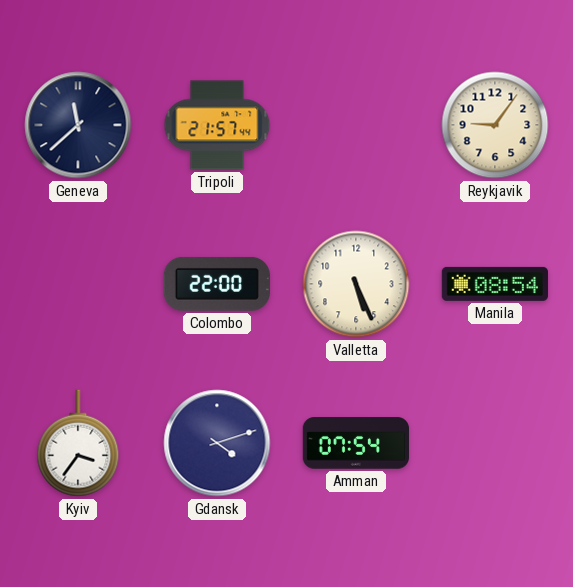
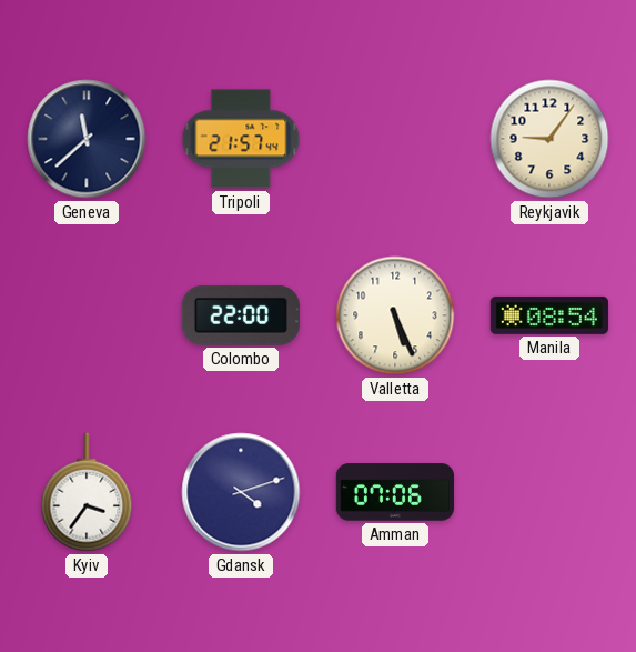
Amman: 07:54 -> 07:06
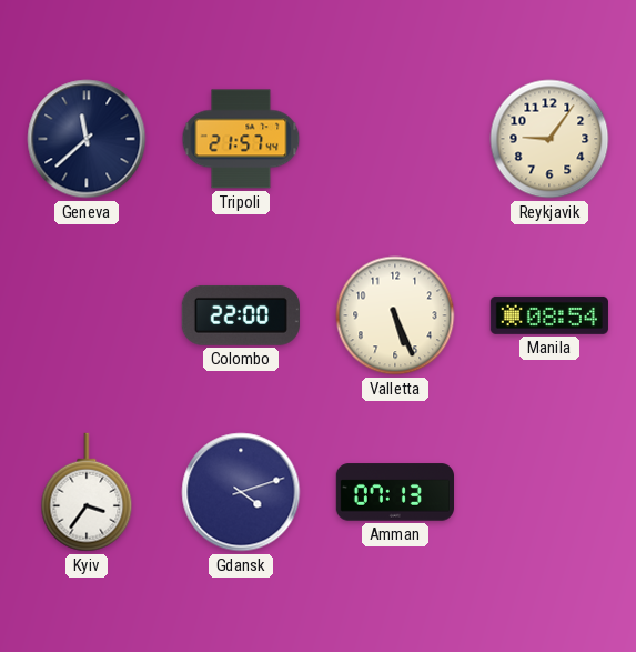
Amman: 07:06 -> 07:13
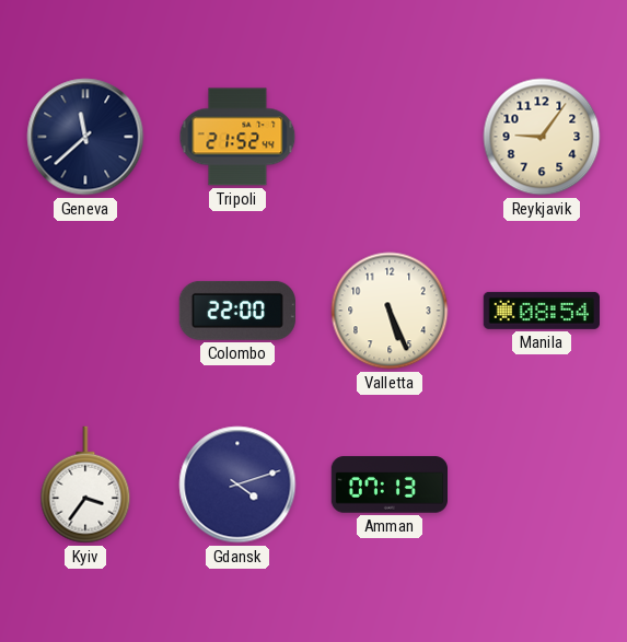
Tripoli: 21:57 -> 21:52
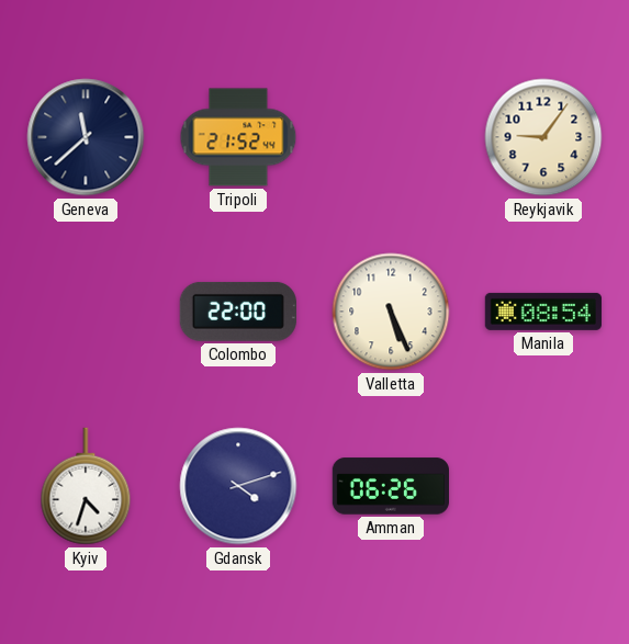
Kyiv: 3:36 -> 4:33
Amman: 07:13 -> 06:26
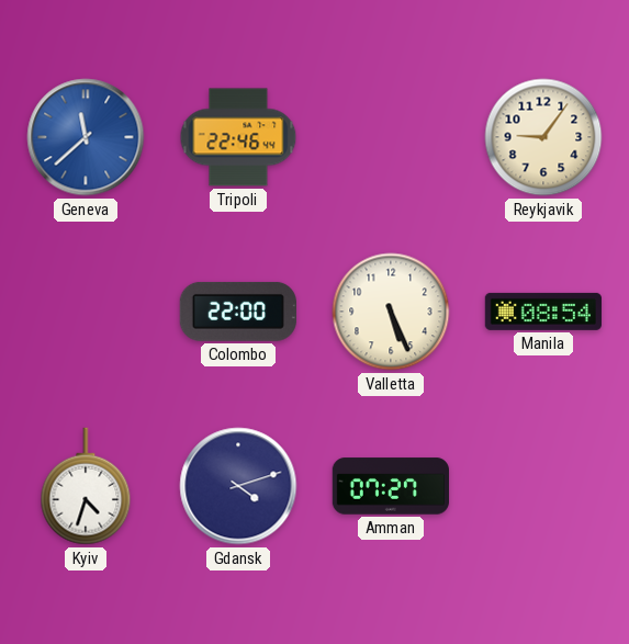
Geneva dial: navy -> blue
Tripoli: 21:52 -> 22:46
Amman: 06:26 -> 07:27
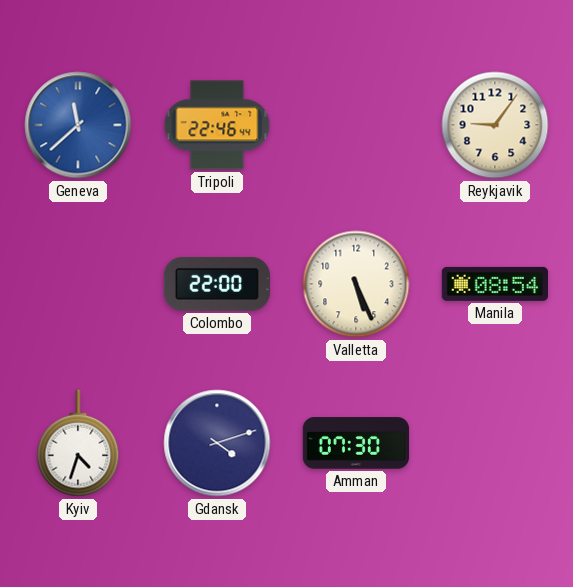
Amman: 07:27 -> 07:30
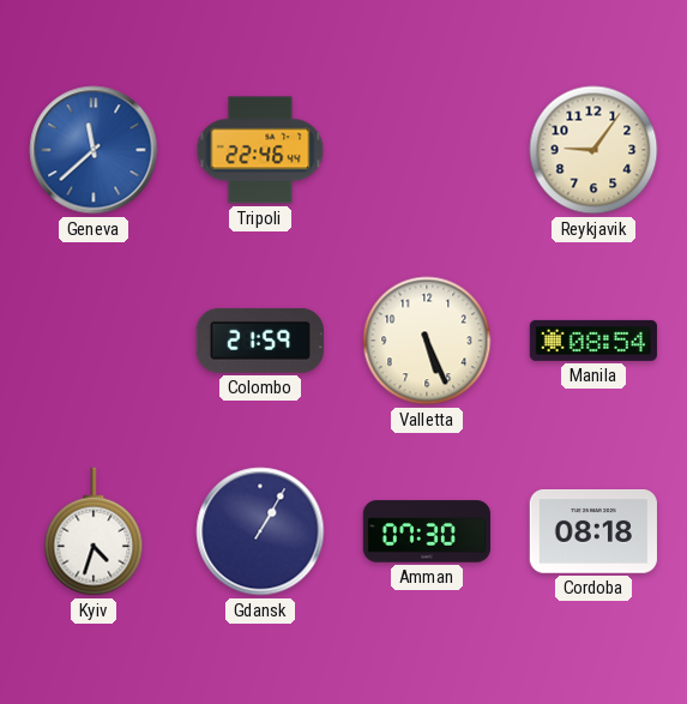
Colombo: 22:00 -> 21:59
Gdansk: 4:12 -> 1:05
Cordoba: none -> 08:18
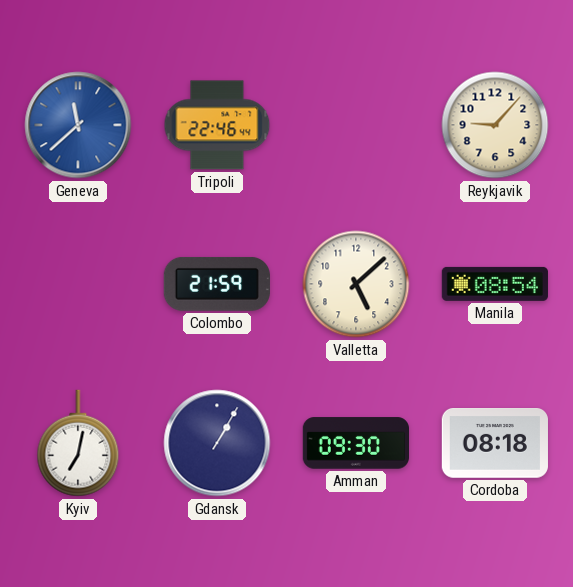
Reykjavik: 9:06 -> 9:07
Valletta: 5:26 -> 5:08
Kyiv: 4:33 -> 7:02
Amman: 07:30 -> 09:30
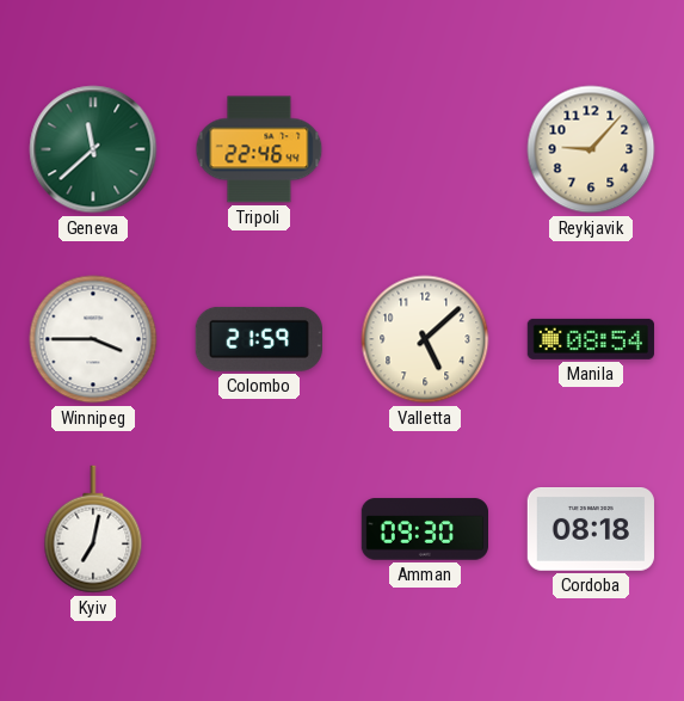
Geneva dial: blue -> green
Winnipeg: none -> 3:45
Gdansk: 1:05 -> none
